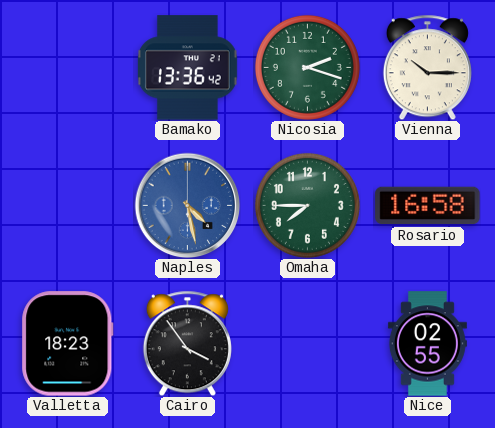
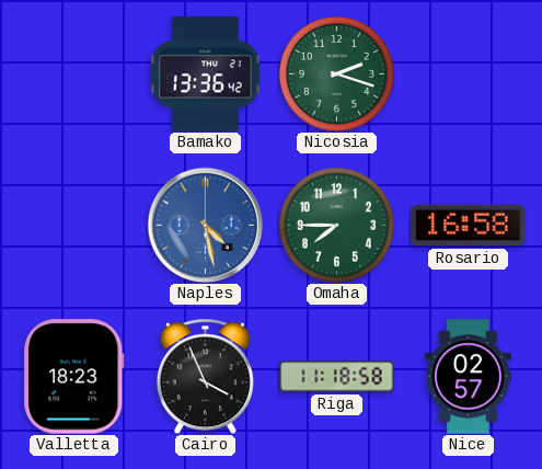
Vienna: 10:15 -> none
Cairo: 3:54 -> 3:56
Riga: none -> 11:18
Nice: 02:55 -> 02:57
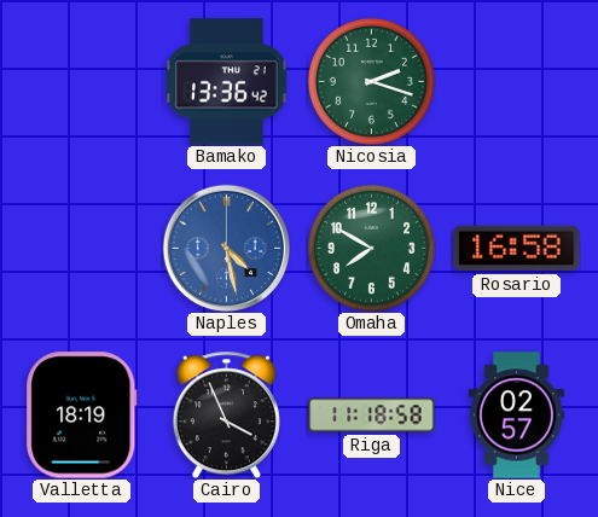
Omaha: 7:45 -> 7:50
Valletta: 18:23 -> 18:19
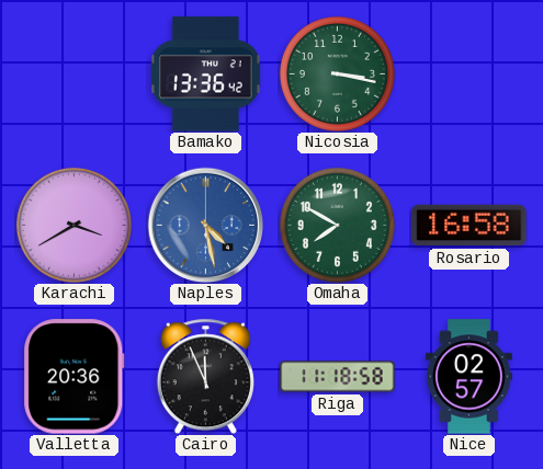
Nicosia: 2:18 -> 3:17
Karachi: none -> 3:40
Valletta: 18:19 -> 20:36
Cairo: 3:56 -> 11:56
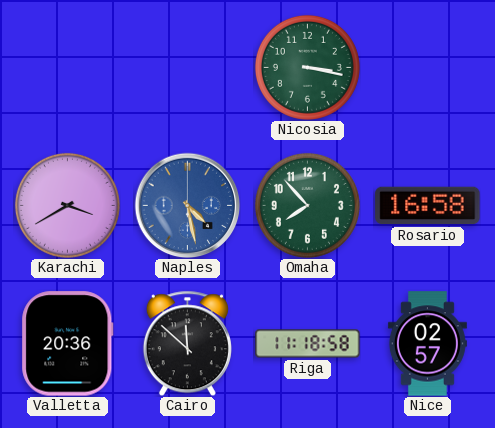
Bamako: 13:36 -> none
Omaha: 7:50 -> 7:53
Cairo: 11:56 -> 11:52
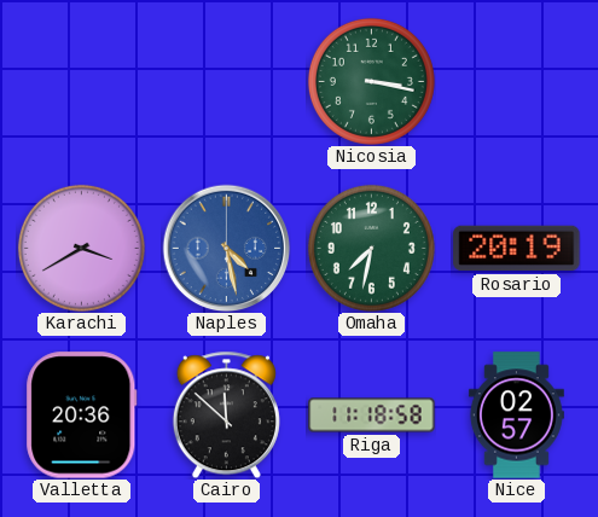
Omaha: 7:53 -> 7:32
Rosario: 16:58 -> 20:19
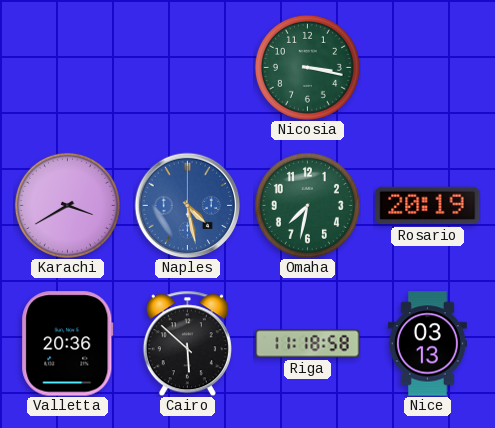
Cairo: 11:52 -> 5:52
Nice: 02:57 -> 03:13
